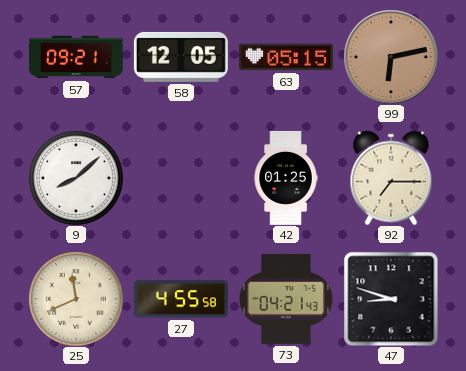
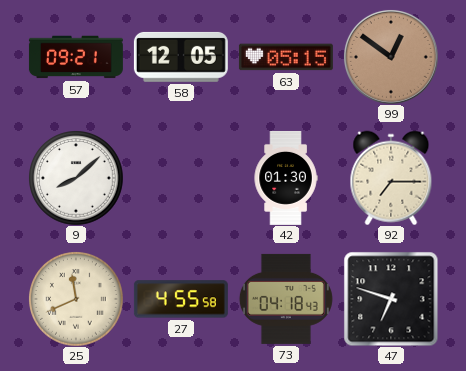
99: 6:13 -> 12:51
42: 01:25 -> 01:30
73: 04:21 -> 04:18
47: 8:48 -> 6:48
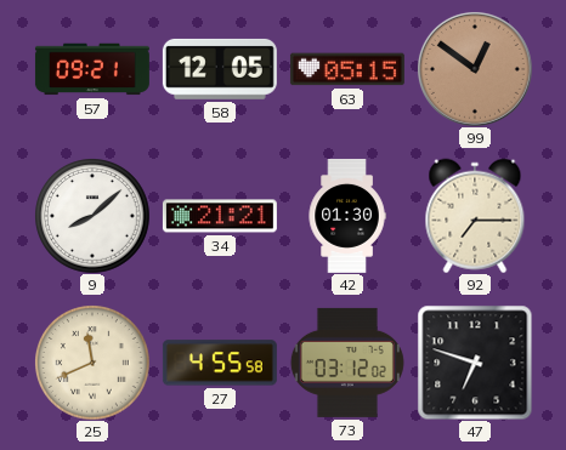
34: none -> 21:21
73: 04:18 -> 03:12
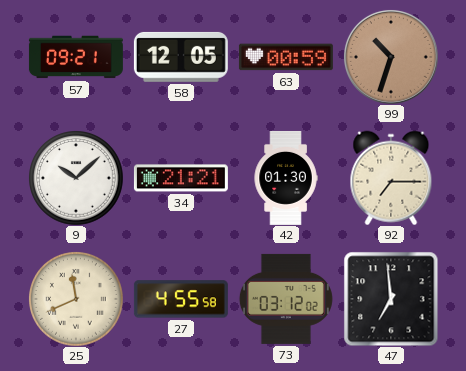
63: 05:15 -> 00:59
99: 12:51 -> 10:33
9: 8:08 -> 10:08
47: 6:48 -> 6:59
